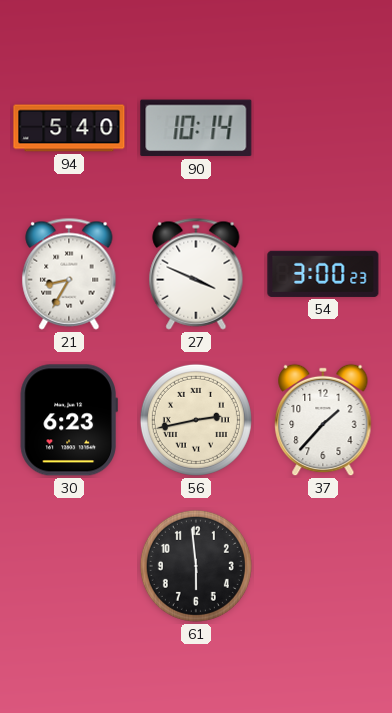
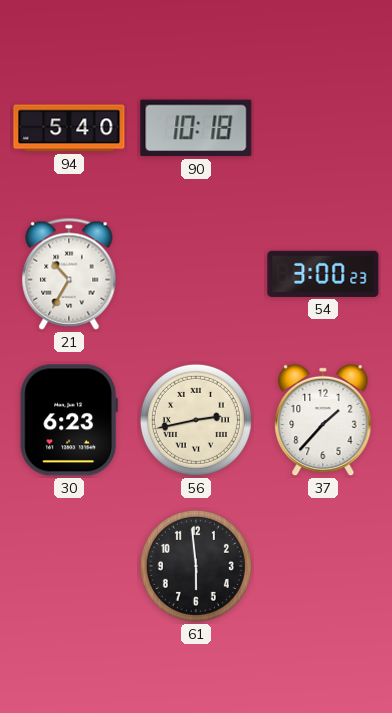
90: 10:14 -> 10:18
21: 8:35 -> 10:35
27: 3:49 -> none
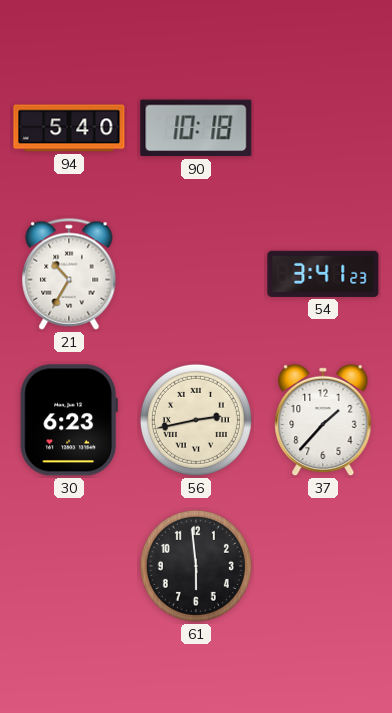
54: 3:00 -> 3:41
